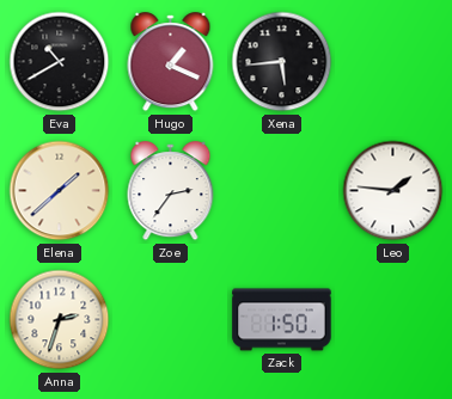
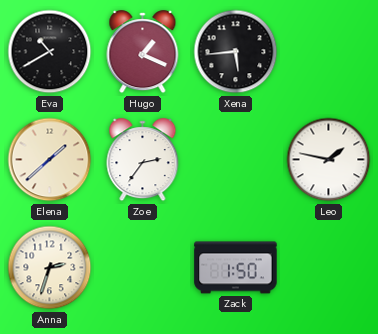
Leo: 1:46 -> 1:47
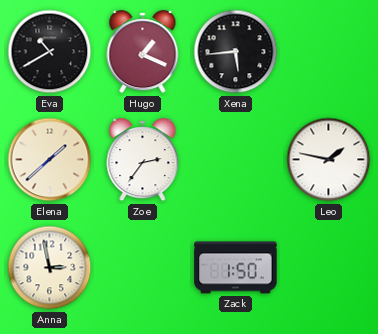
Anna: 2:33 -> 2:58
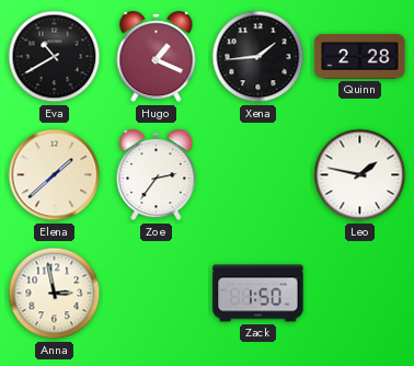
Xena: 5:44 -> 1:44
Quinn: none -> 2:28
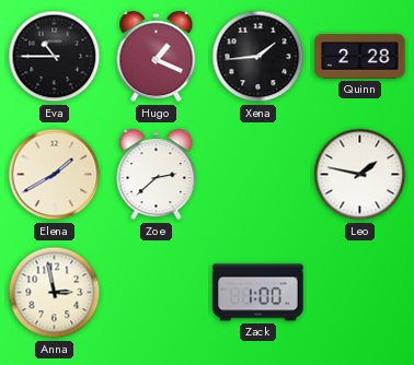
Eva: 10:40 -> 10:45
Elena: 1:38 -> 1:40
Zoe: 2:36 -> 2:38
Zack: 1:50 -> 1:00
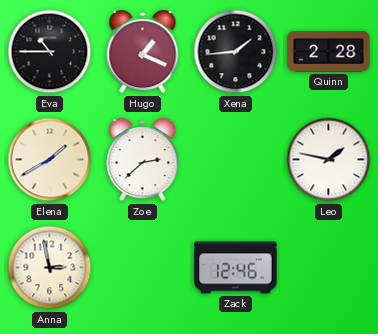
Zack: 1:00 -> 12:46
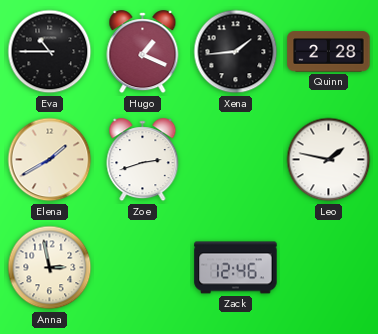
Zoe: 2:38 -> 2:42
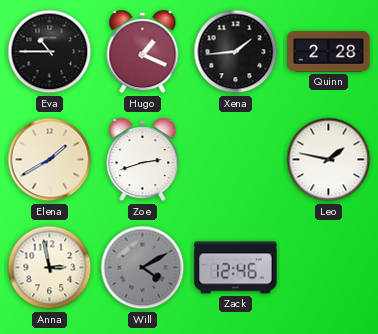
Will: none -> 4:10
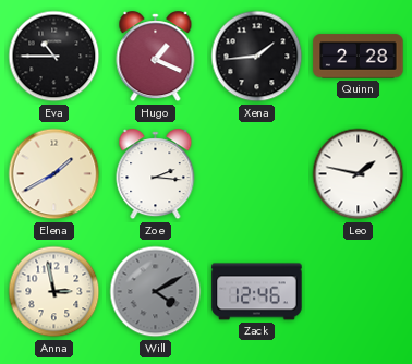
Zoe: 2:42 -> 2:16
